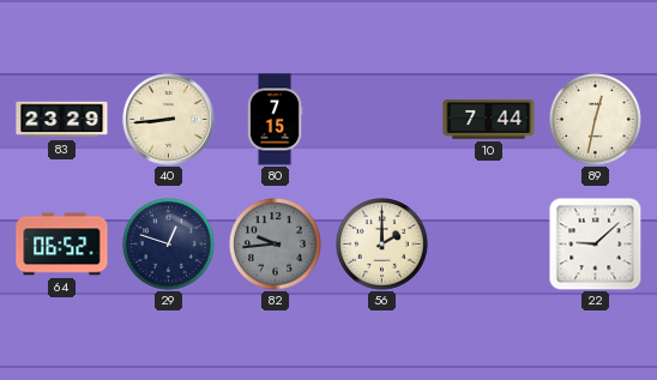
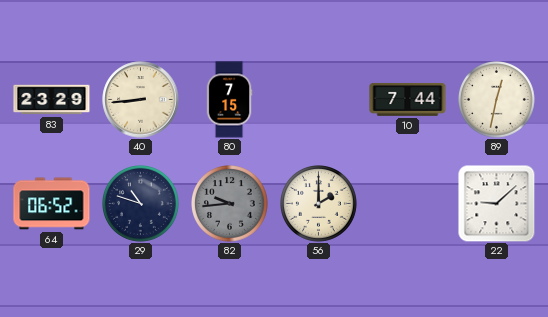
29: 12:48 -> 10:48
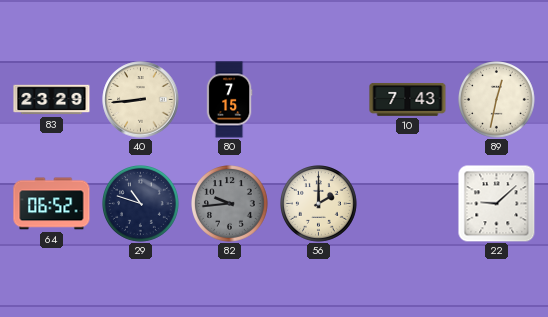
10: 7:44 -> 7:43
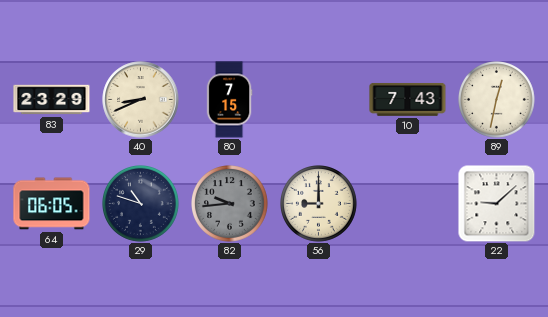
40: 8:44 -> 8:41
64: 06:52 -> 06:05
56: 2:00 -> 9:00
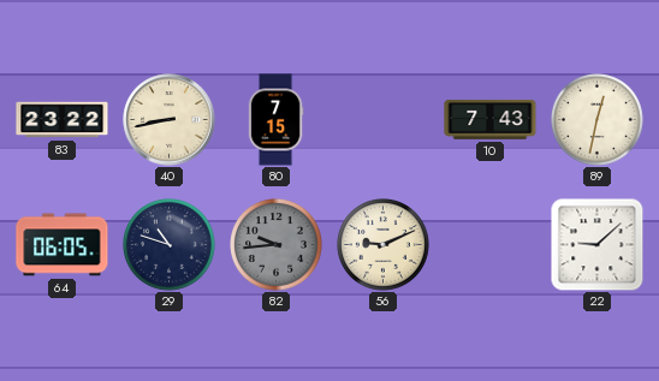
83: 23:29 -> 23:22
40: 8:41 -> 8:43
56: 9:00 -> 9:11
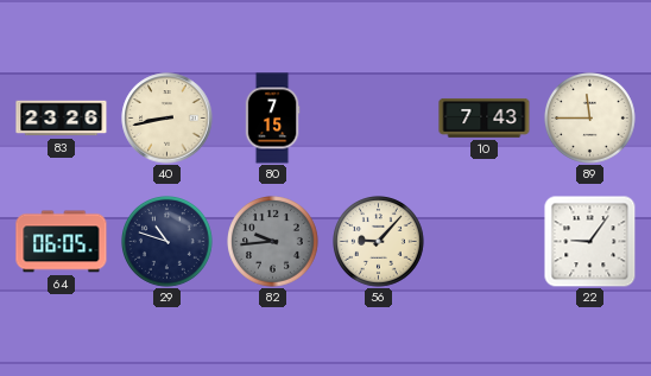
83: 23:22 -> 23:26
89: 12:32 -> 11:45
56: 9:11 -> 9:07
22: 9:08 -> 9:06
